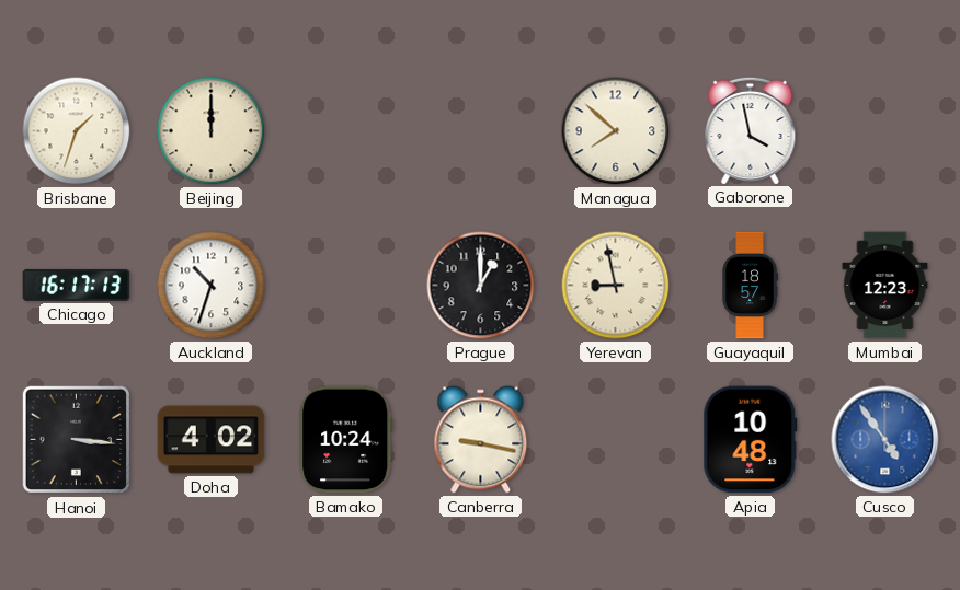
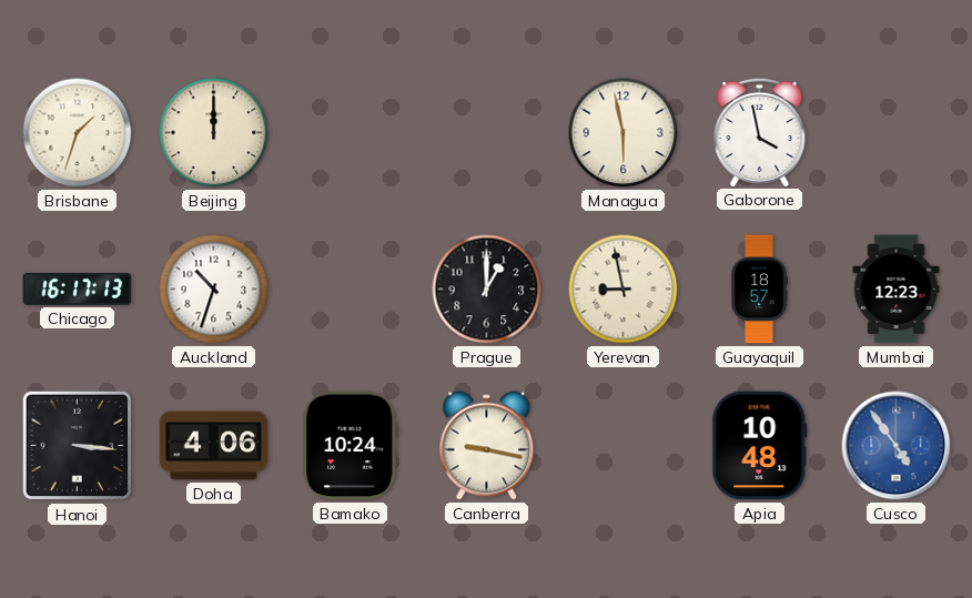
Managua: 7:52 -> 5:58
Doha: 4:02 -> 4:06
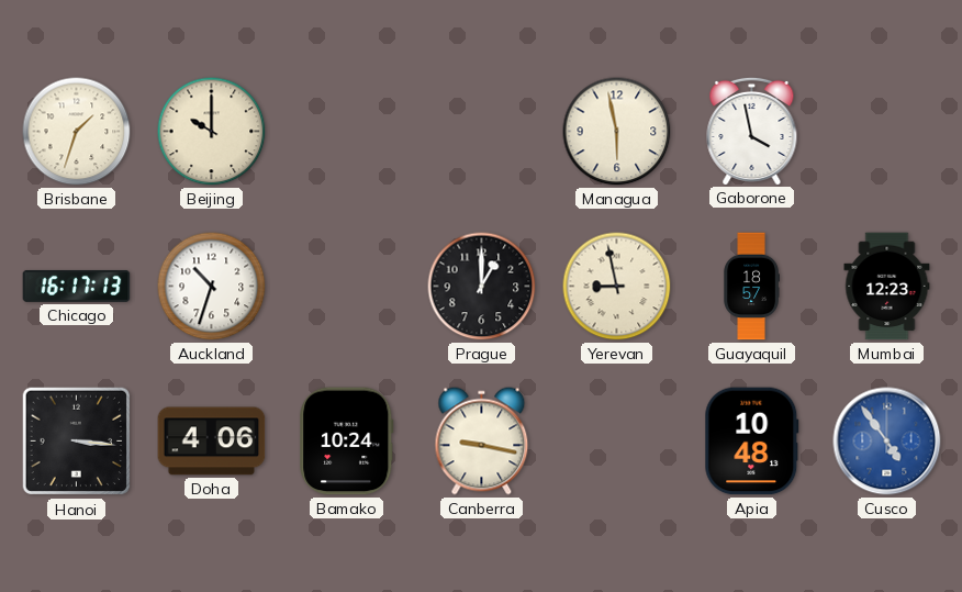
Beijing: 12:00 -> 10:00
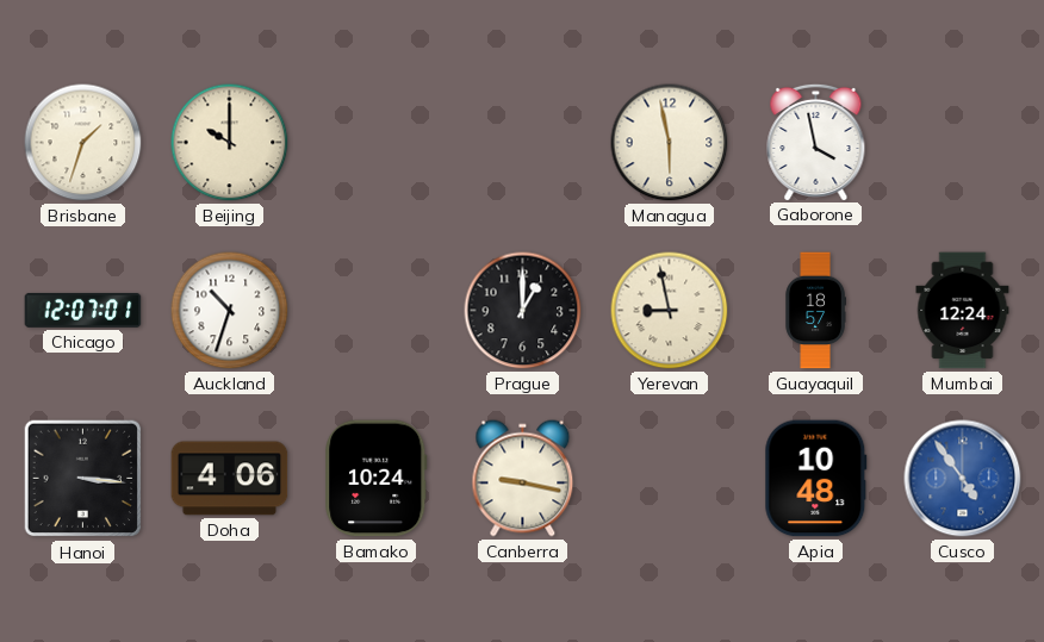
Chicago: 16:17 -> 12:07
Mumbai: 12:23 -> 12:24
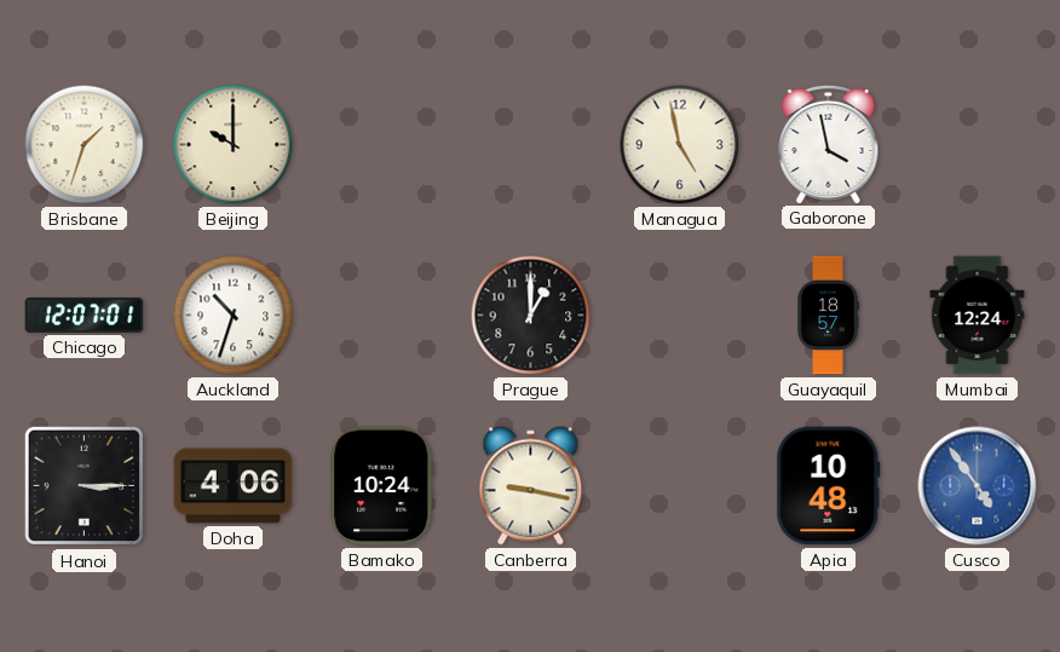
Managua: 5:58 -> 4:58
Yerevan: 8:58 -> none
Hanoi: 3:16 -> 3:15
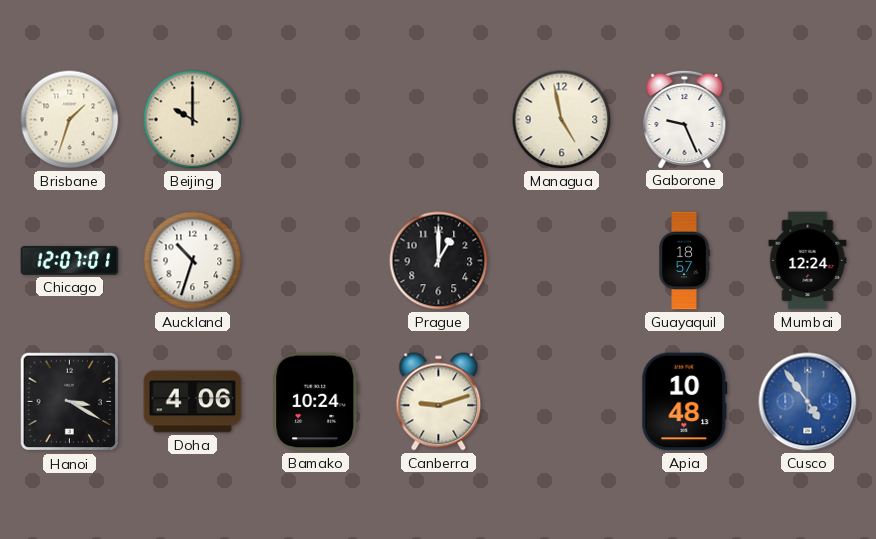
Gaborone: 3:58 -> 9:26
Hanoi: 3:15 -> 3:20
Canberra: 9:17 -> 9:12
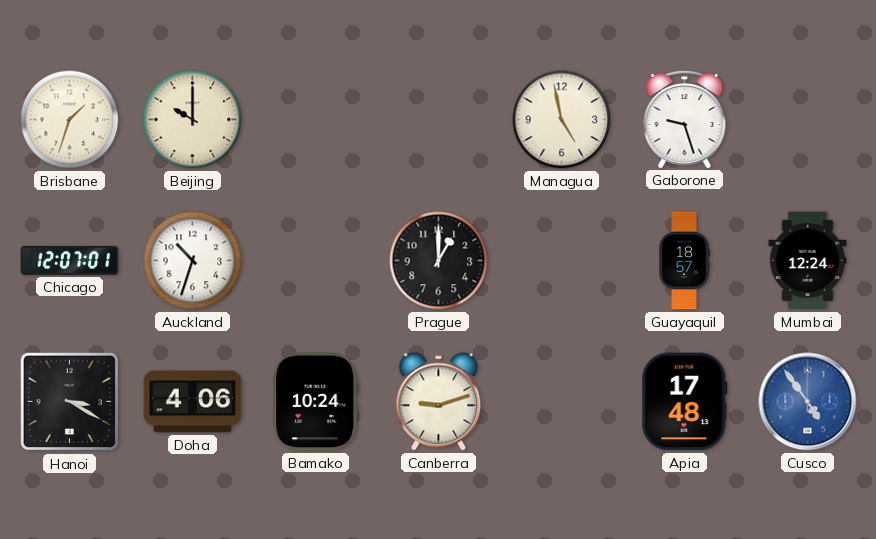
Gaborone: 9:26 -> 9:27
Apia: 10:48 -> 17:48
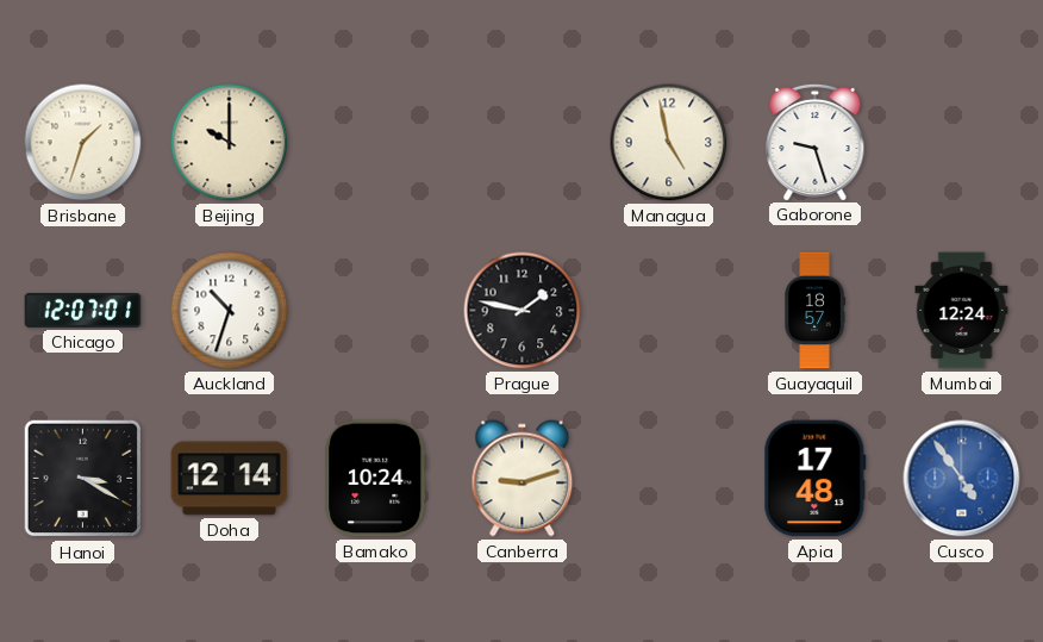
Prague: 1:00 -> 1:47
Doha: 4:06 -> 12:14
